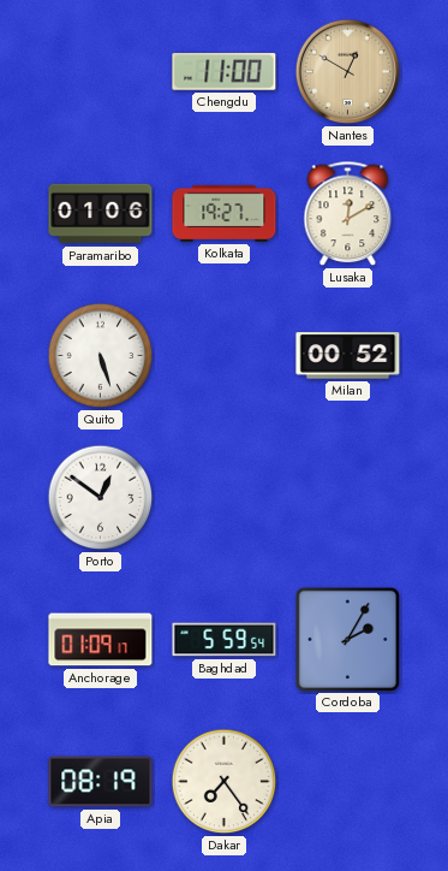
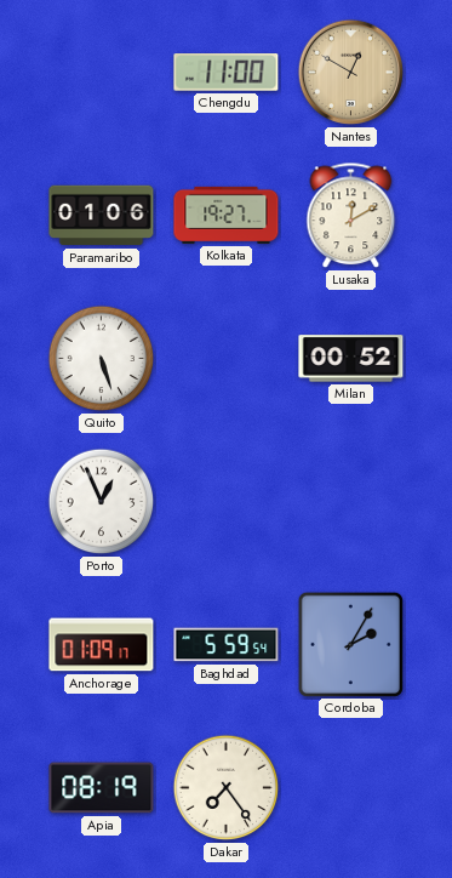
Porto: 12:51 -> 12:56
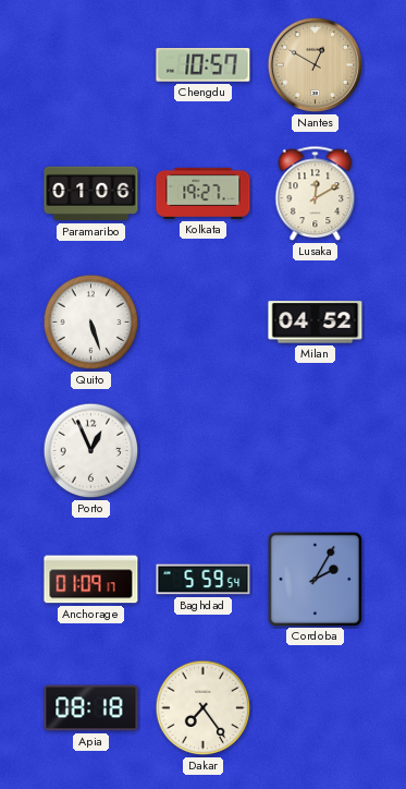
Chengdu: 11:00 -> 10:57
Milan: 00:52 -> 04:52
Apia: 08:19 -> 08:18
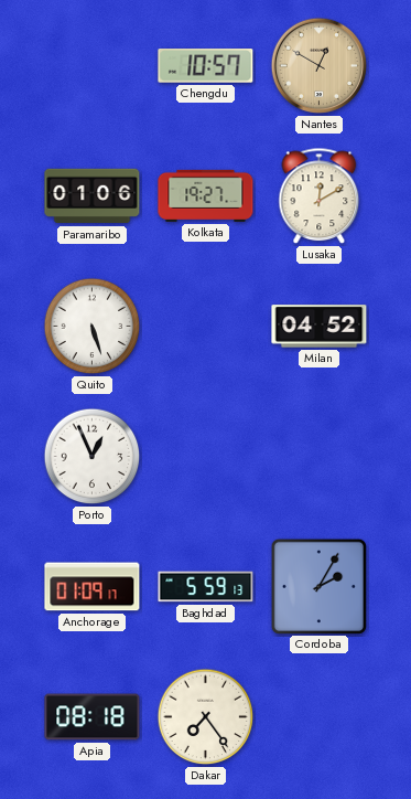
Baghdad: 5:59:54 -> 5:59:13
